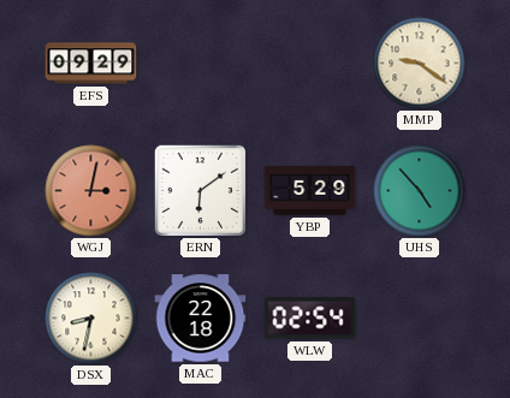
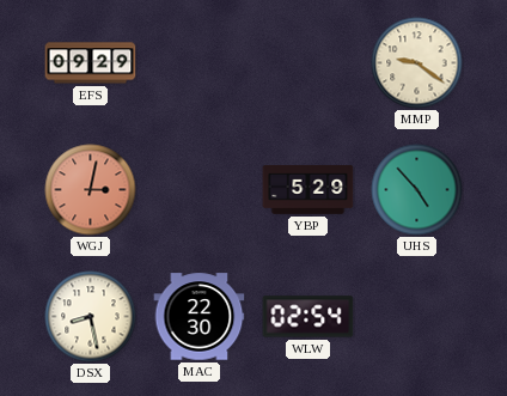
ERN: 6:09 -> none
DSX: 8:32 -> 8:28
MAC: 22:18 -> 22:30
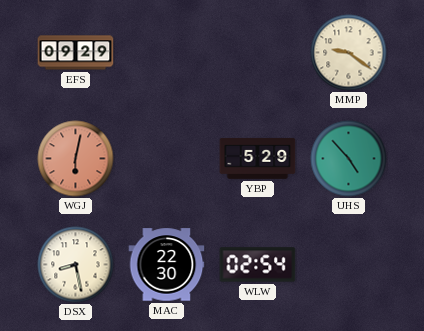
WGJ: 3:02 -> 6:02
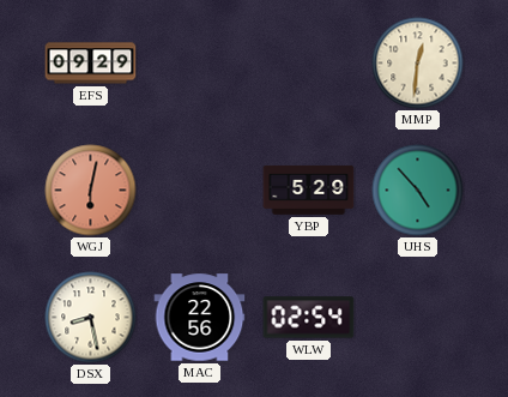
MMP: 9:21 -> 12:31
MAC: 22:30 -> 22:56
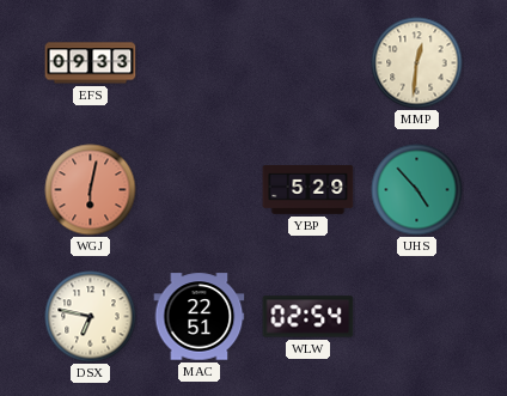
EFS: 09:29 -> 09:33
DSX: 8:28 -> 6:47
MAC: 22:56 -> 22:51
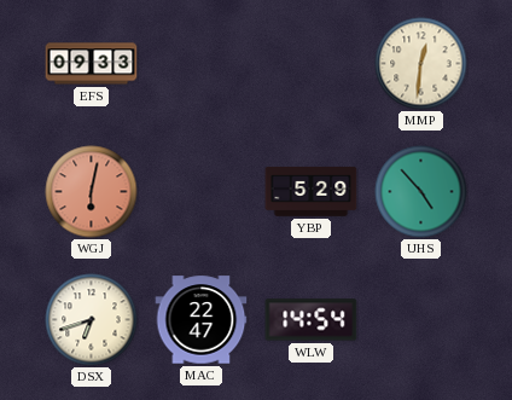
DSX: 6:47 -> 6:42
MAC: 22:51 -> 22:47
WLW: 02:54 -> 14:54
